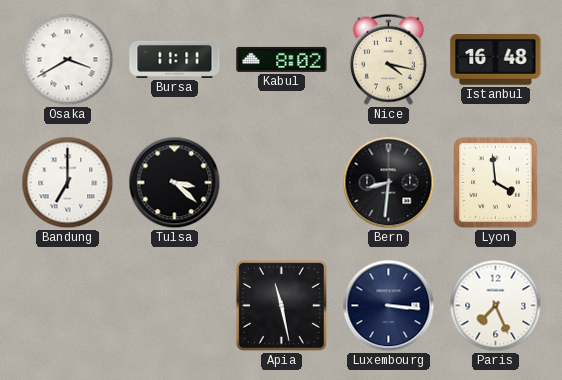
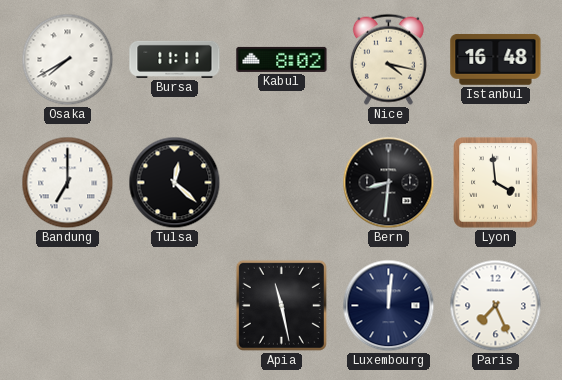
Osaka: 3:40 -> 7:40
Tulsa: 3:22 -> 12:22
Luxembourg: 3:16 -> 12:01
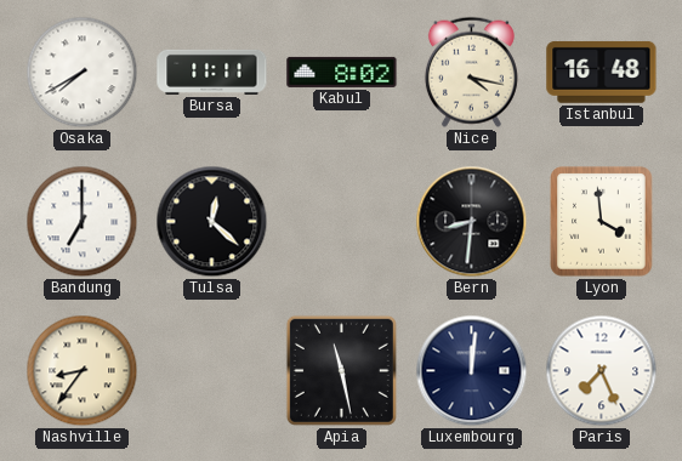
Nashville: none -> 8:36
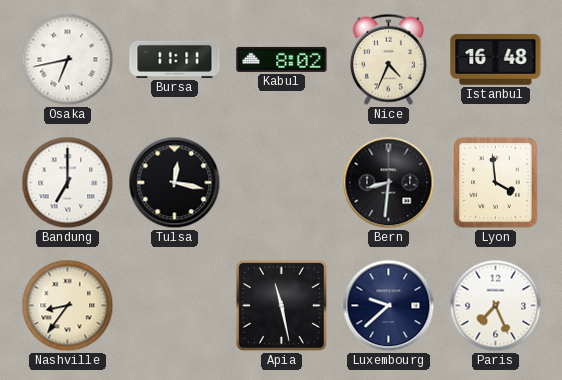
Osaka: 7:40 -> 6:43
Nice: 4:17 -> 4:34
Tulsa: 12:22 -> 12:17
Luxembourg: 12:01 -> 9:38
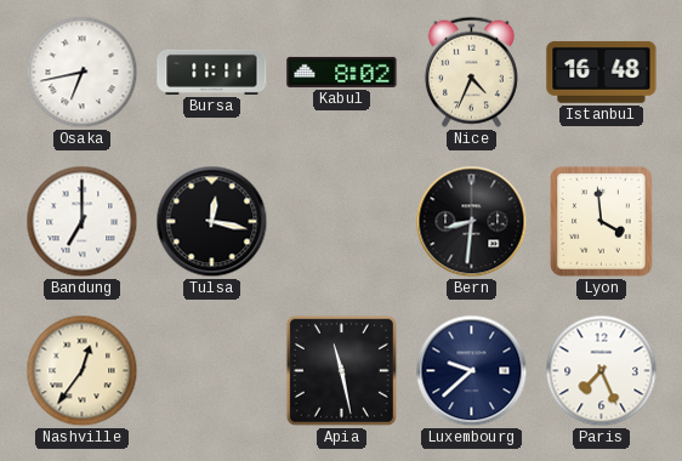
Nashville: 8:36 -> 12:36
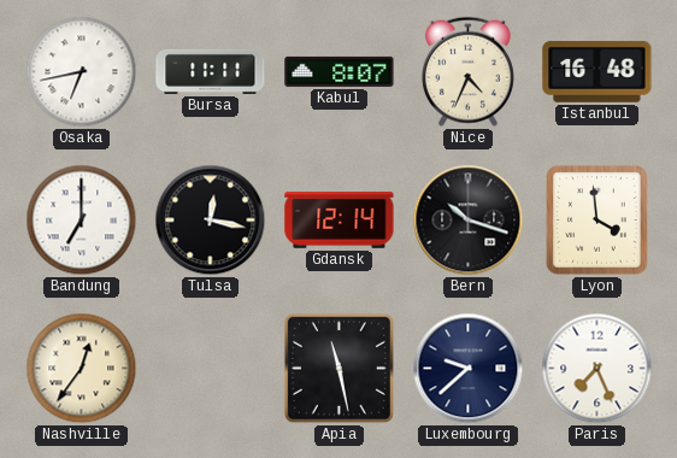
Kabul: 8:02 -> 8:07
Gdansk: none -> 12:14
Bern: 8:31 -> 10:18
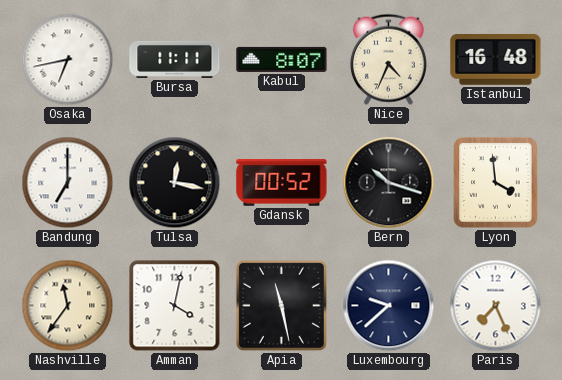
Gdansk: 12:14 -> 00:52
Nashville: 12:36 -> 11:36
Amman: none -> 4:02
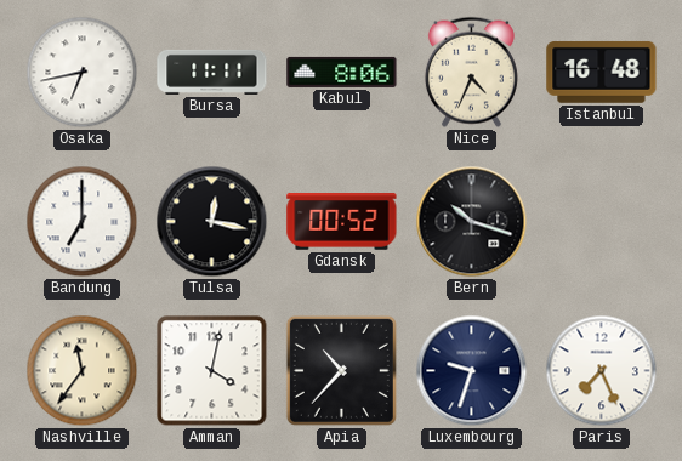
Kabul: 8:07 -> 8:06
Lyon: 3:59 -> none
Apia: 11:28 -> 10:37
Luxembourg: 9:38 -> 9:33
